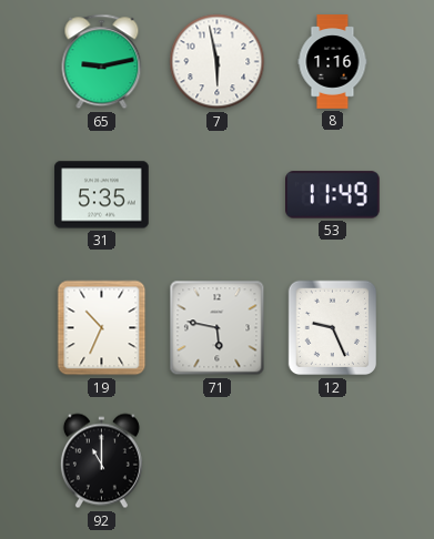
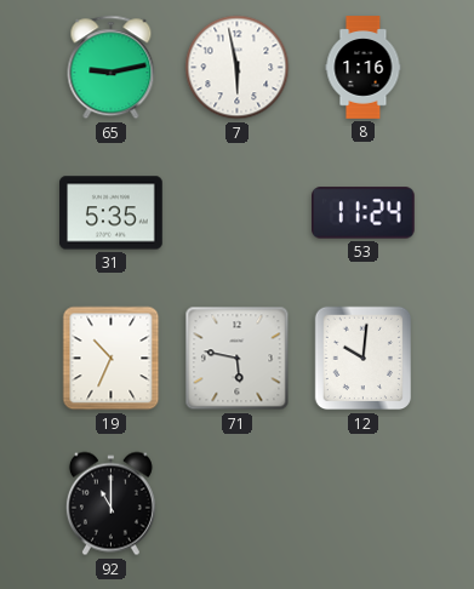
53: 11:49 -> 11:24
12: 9:26 -> 10:01
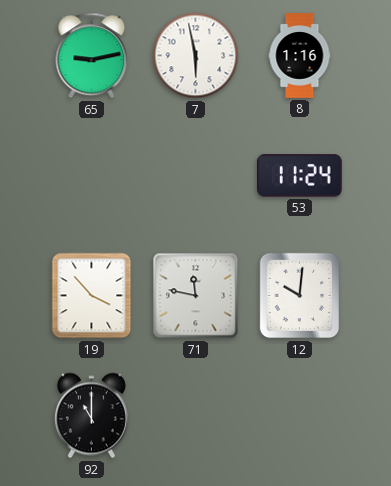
31: 5:35 -> none
19: 10:34 -> 3:53
71: 5:47 -> 11:47
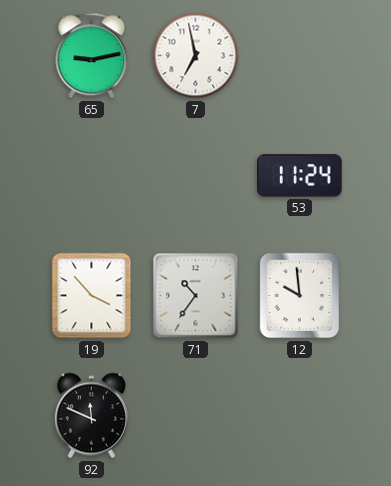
7: 5:58 -> 6:58
8: 1:16 -> none
71: 11:47 -> 10:36
12: 10:01 -> 9:59
92: 11:00 -> 11:49
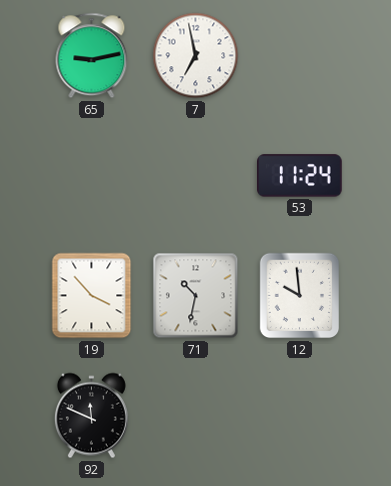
71: 10:36 -> 10:32
